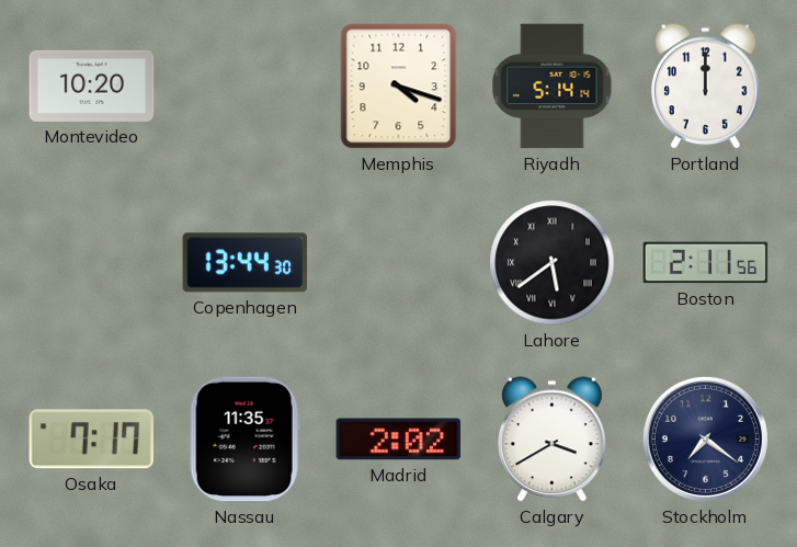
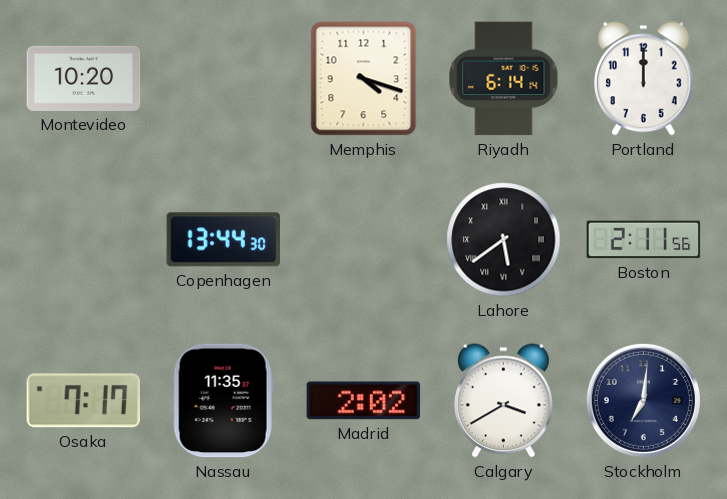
Riyadh: 5:14 -> 6:14
Stockholm: 7:21 -> 7:01
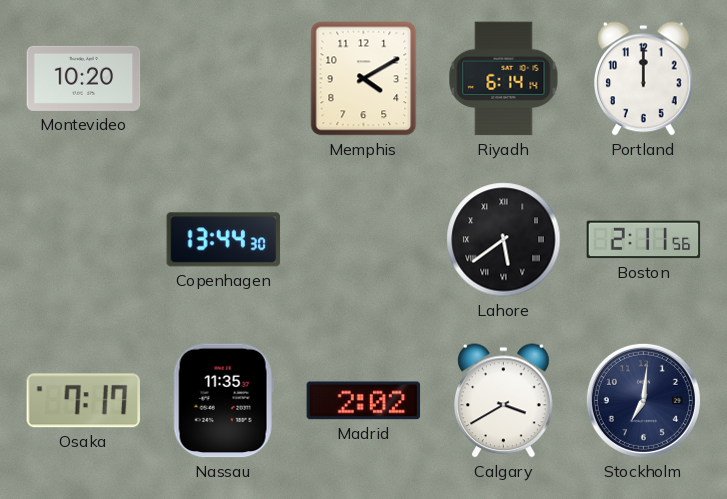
Memphis: 4:18 -> 4:10
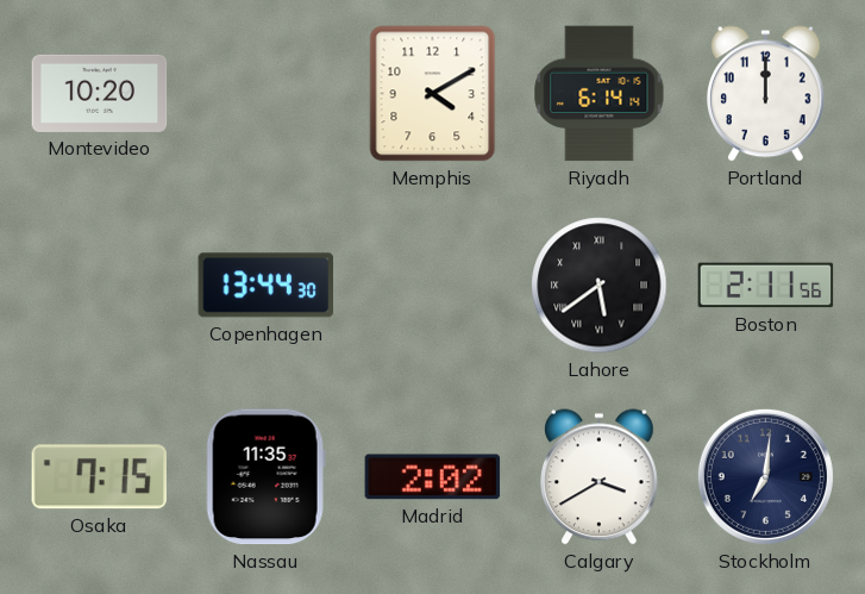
Osaka: 7:17 -> 7:15
